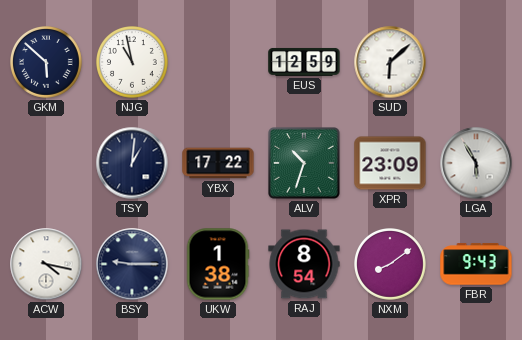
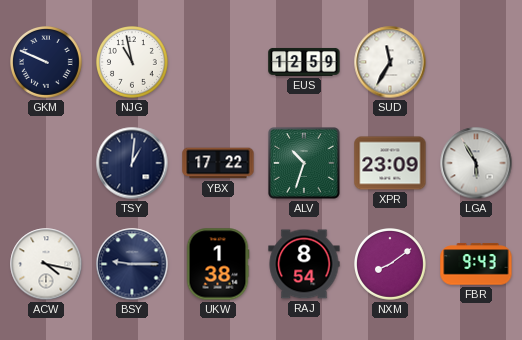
GKM: 5:52 -> 9:49
SUD: 6:08 -> 11:35
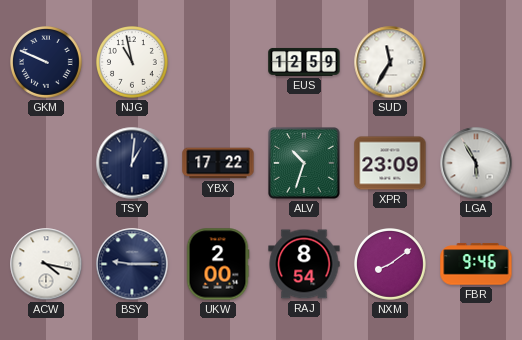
UKW: 1:38 -> 2:00
FBR: 9:43 -> 9:46
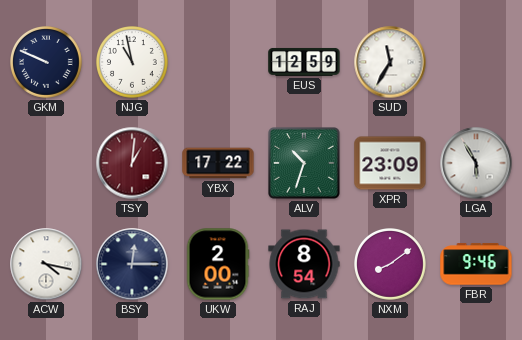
TSY dial: navy -> burgundy
BSY: 9:15 -> 12:15
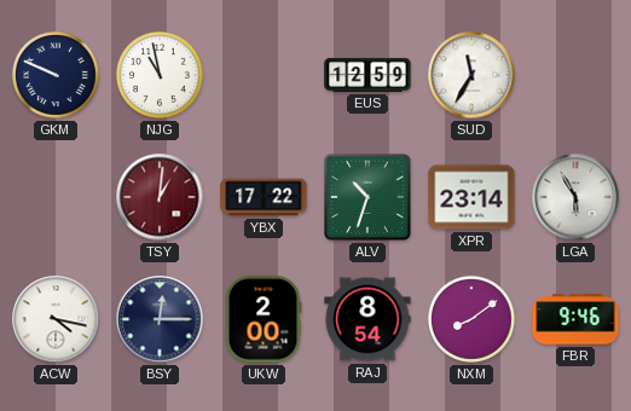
XPR: 23:09 -> 23:14
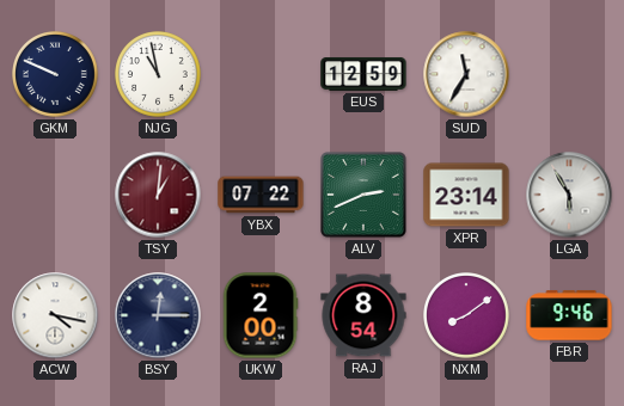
YBX: 17:22 -> 07:22
ALV: 10:33 -> 2:41
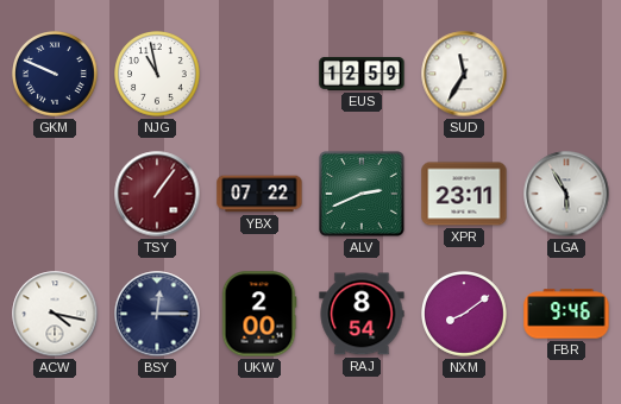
TSY: 1:01 -> 1:06
XPR: 23:14 -> 23:11
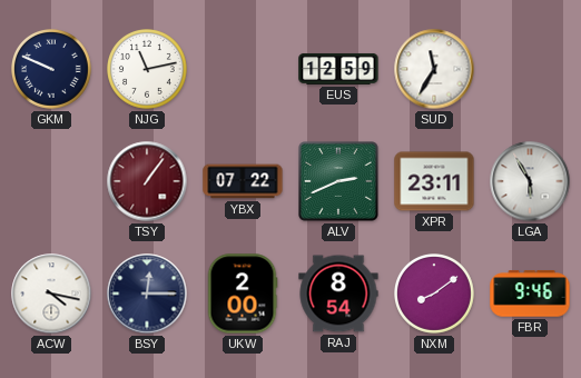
NJG: 10:58 -> 11:13
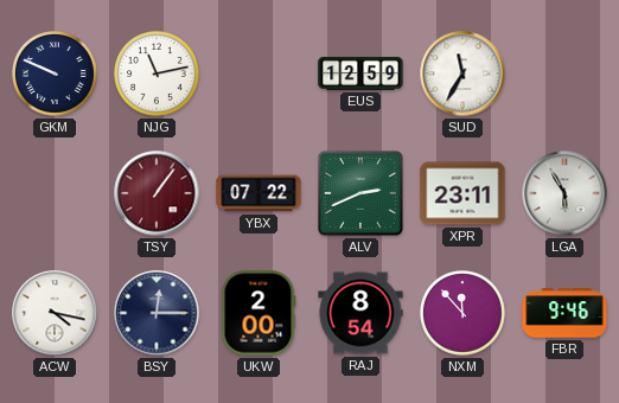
NXM: 8:09 -> 11:53
